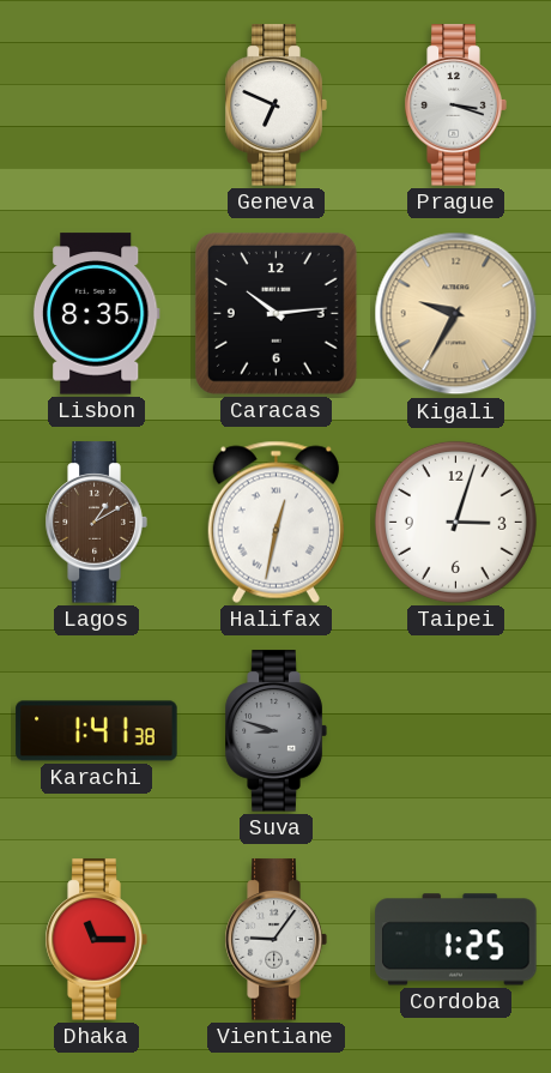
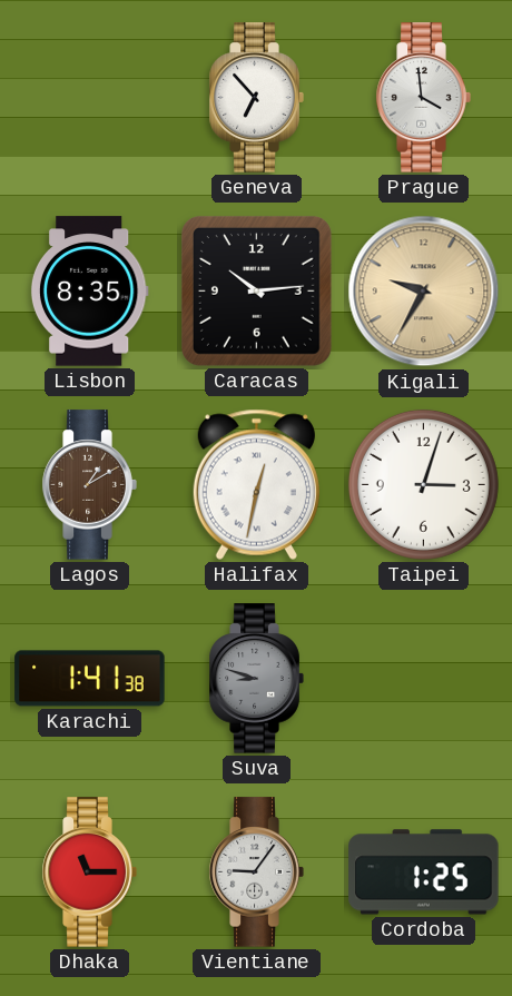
Geneva: 6:49 -> 6:53
Prague: 3:18 -> 3:59
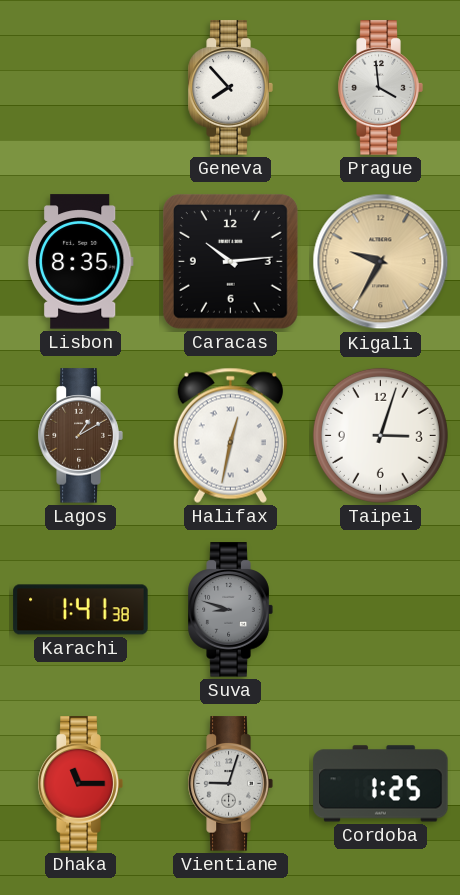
Geneva: 6:53 -> 7:53
Vientiane: 9:06 -> 9:03
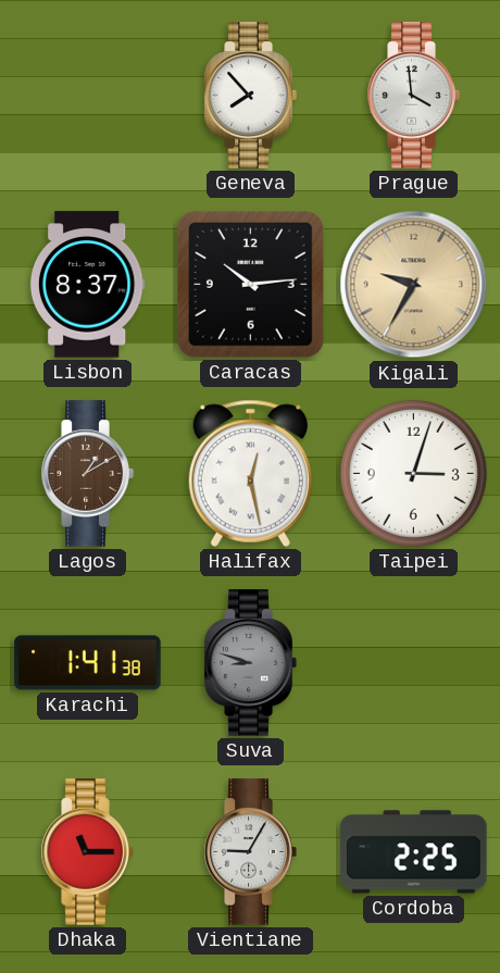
Lisbon: 8:35 -> 8:37
Halifax: 12:32 -> 12:28
Vientiane: 9:03 -> 9:05
Cordoba: 1:25 -> 2:25
